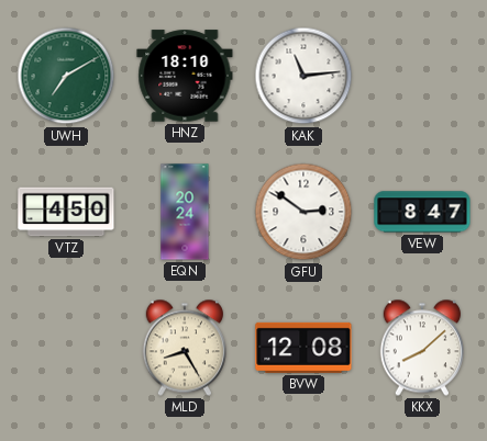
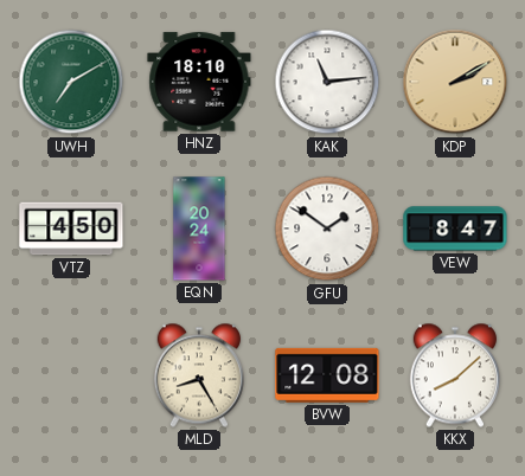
KDP: none -> 2:10
GFU: 2:51 -> 1:51
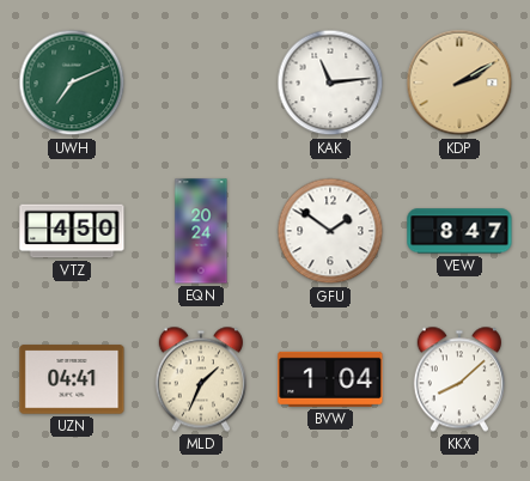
UWH: 7:10 -> 7:11
HNZ: 18:10 -> none
UZN: none -> 04:41
MLD: 8:25 -> 1:34
BVW: 12:08 -> 1:04
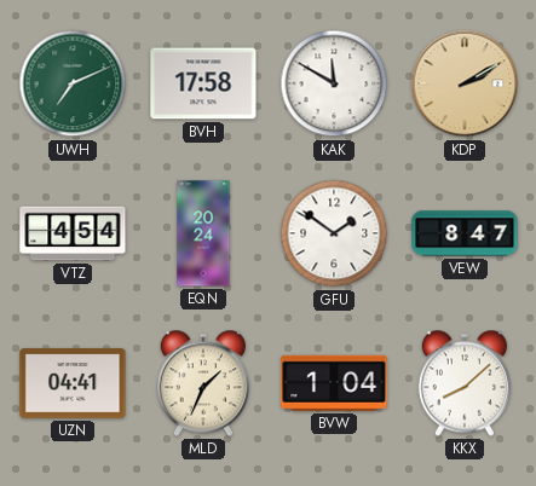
BVH: none -> 17:58
KAK: 11:14 -> 11:50
VTZ: 4:50 -> 4:54
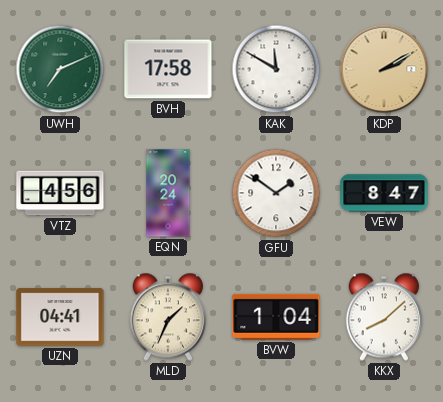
VTZ: 4:54 -> 4:56
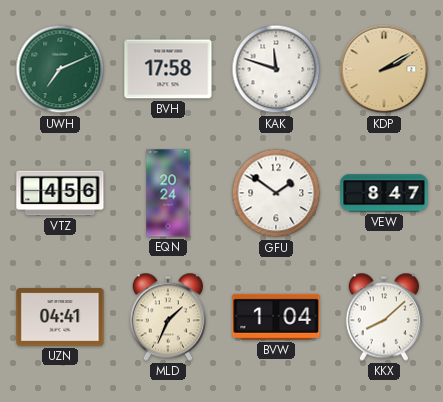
KAK: 11:50 -> 11:48
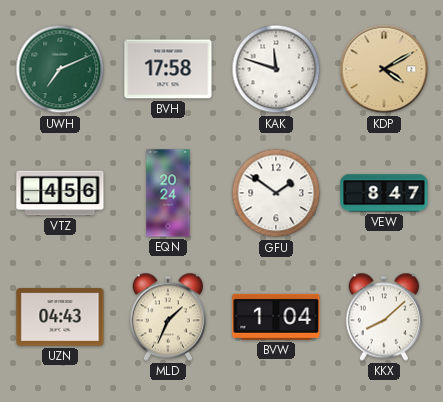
KDP: 2:10 -> 4:10
UZN: 04:41 -> 04:43
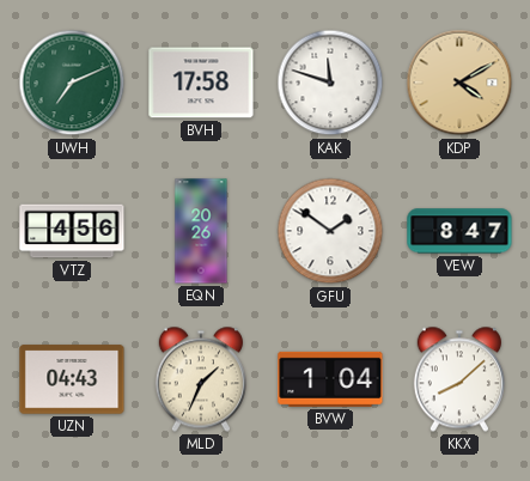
EQN: 20:24 -> 20:26
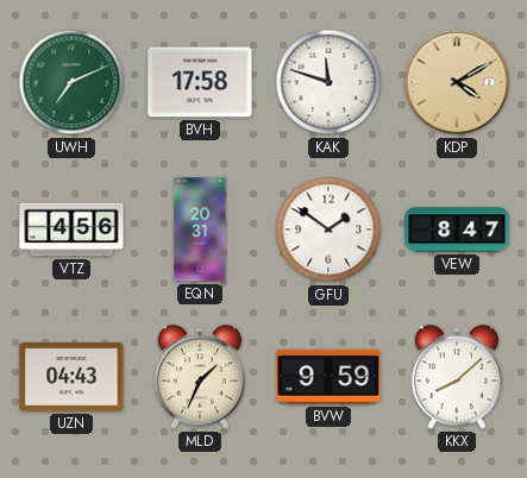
EQN: 20:26 -> 20:31
BVW: 1:04 -> 9:59
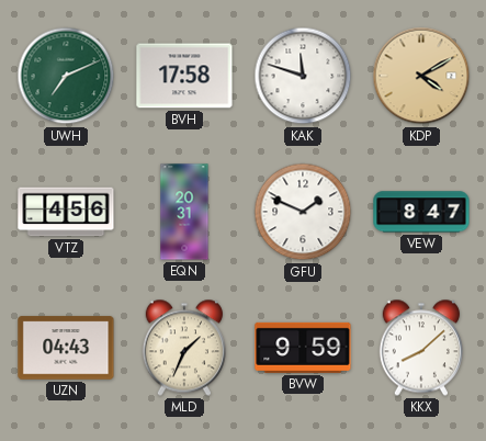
GFU: 1:51 -> 1:49
